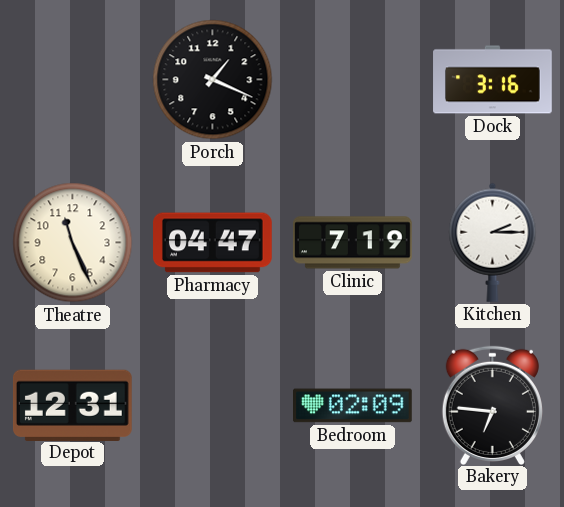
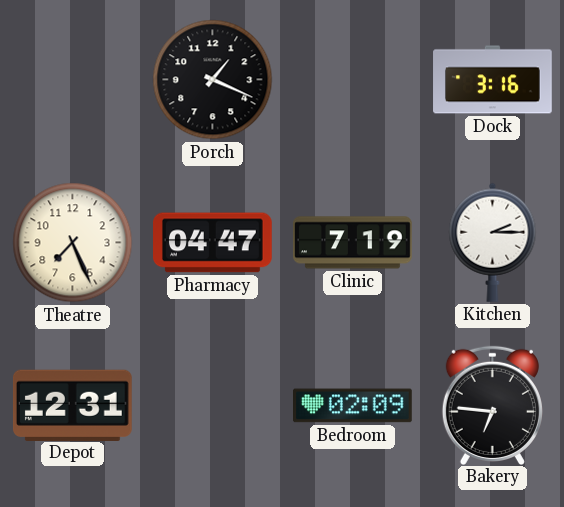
Theatre: 11:26 -> 7:26
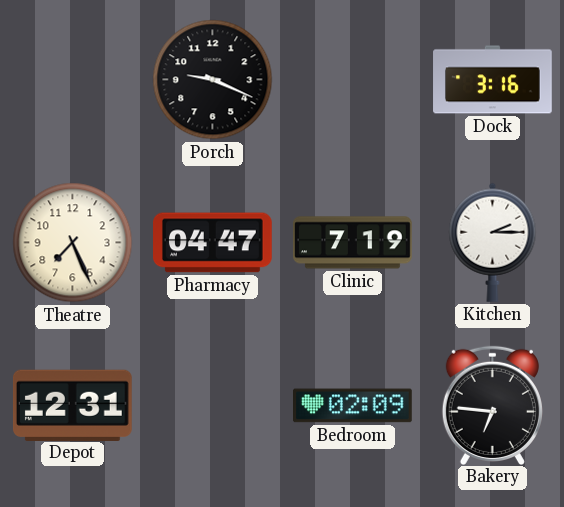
Porch: 1:19 -> 9:19
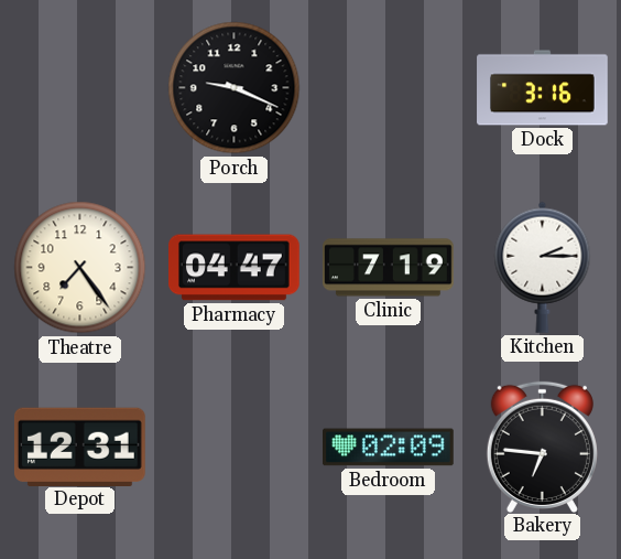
Theatre: 7:26 -> 7:24
